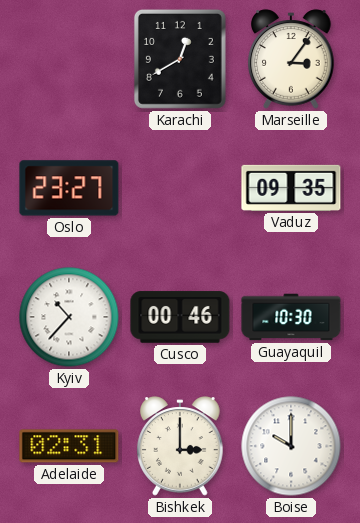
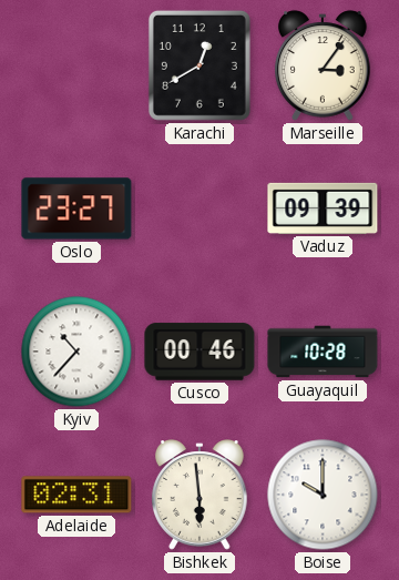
Vaduz: 09:35 -> 09:39
Guayaquil: 10:30 -> 10:28
Bishkek: 3:00 -> 5:59
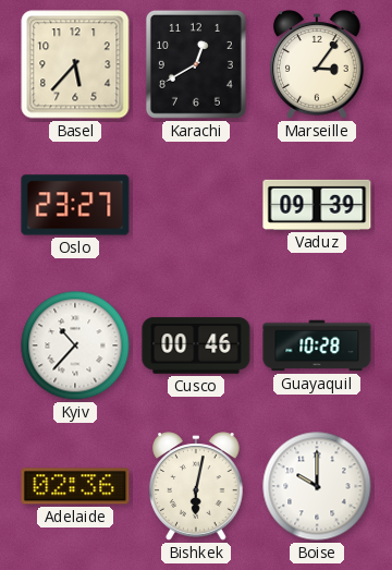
Basel: none -> 5:37
Adelaide: 02:31 -> 02:36
Bishkek: 5:59 -> 6:02
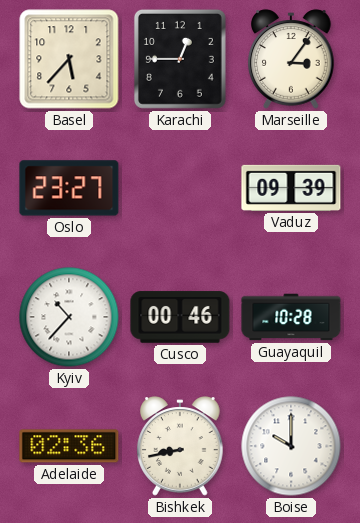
Karachi: 12:40 -> 12:45
Bishkek: 6:02 -> 8:43
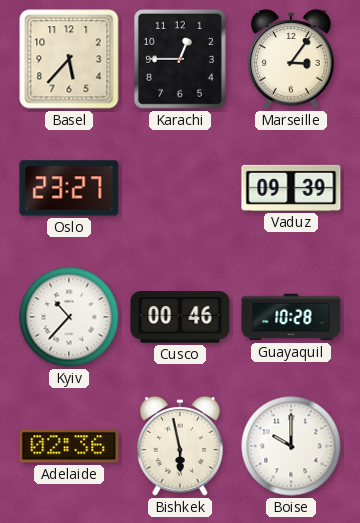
Bishkek: 8:43 -> 5:58
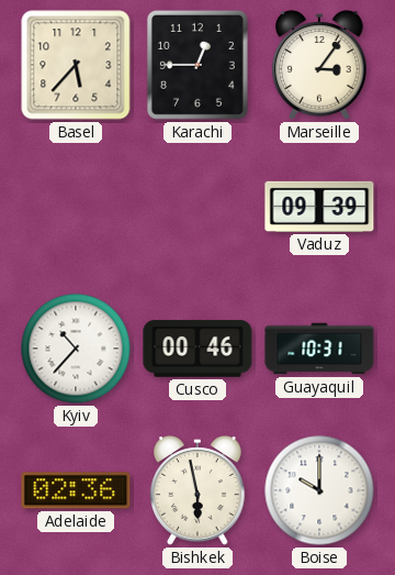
Oslo: 23:27 -> none
Guayaquil: 10:28 -> 10:31
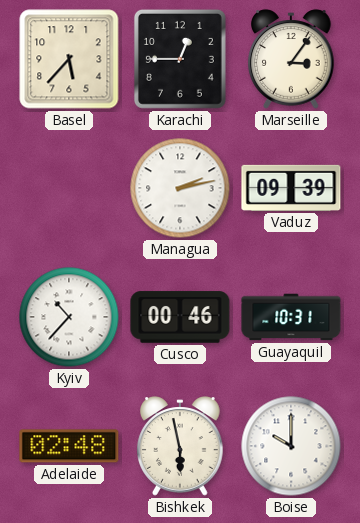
Managua: none -> 2:13
Adelaide: 02:36 -> 02:48
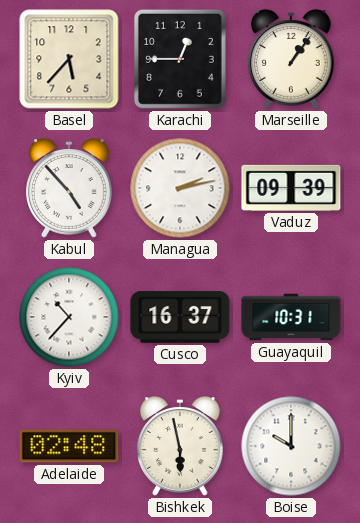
Marseille: 3:06 -> 1:06
Kabul: none -> 4:53
Cusco: 00:46 -> 16:37
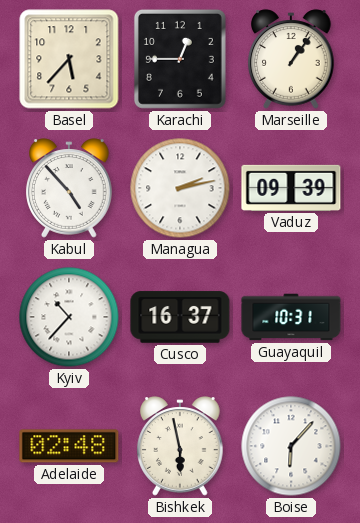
Boise: 10:00 -> 6:07
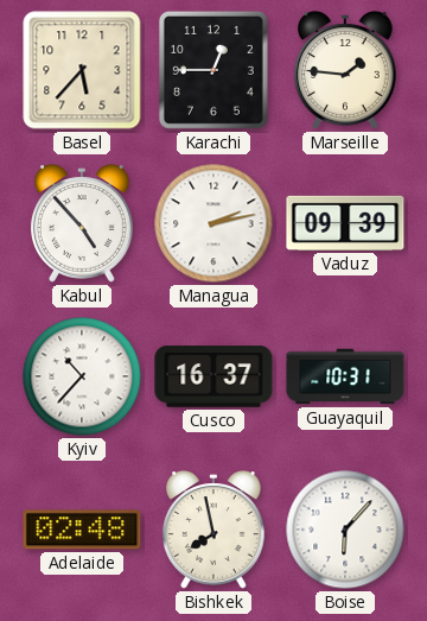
Marseille: 1:06 -> 1:46
Bishkek: 5:58 -> 7:58
